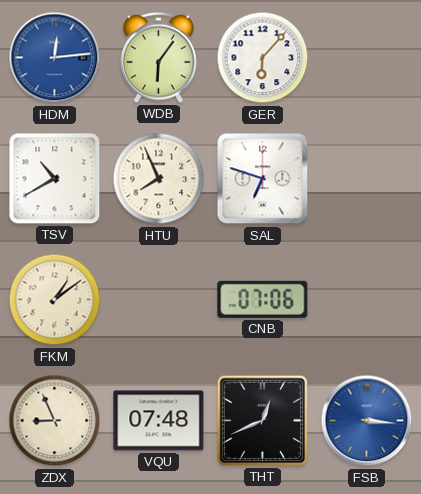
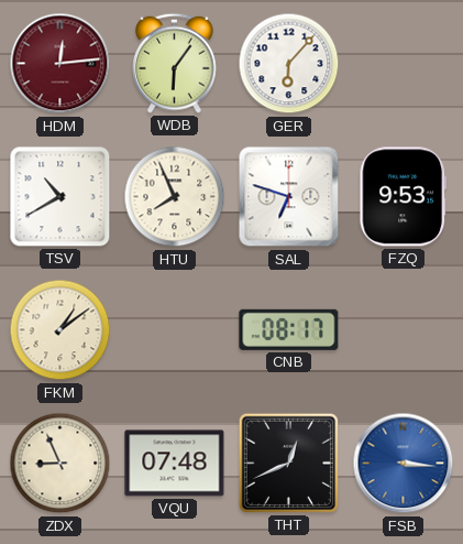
HDM dial: blue -> burgundy
FZQ: none -> 9:53
CNB: 07:06 -> 08:17
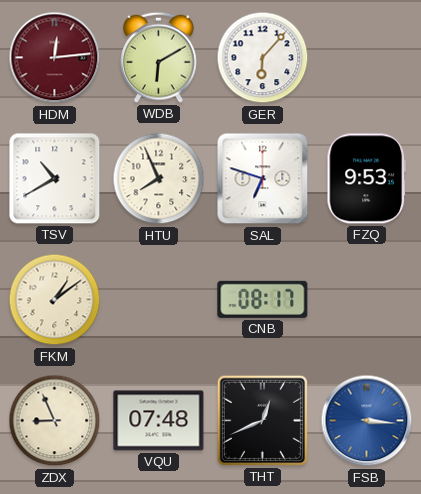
WDB: 6:06 -> 6:10
